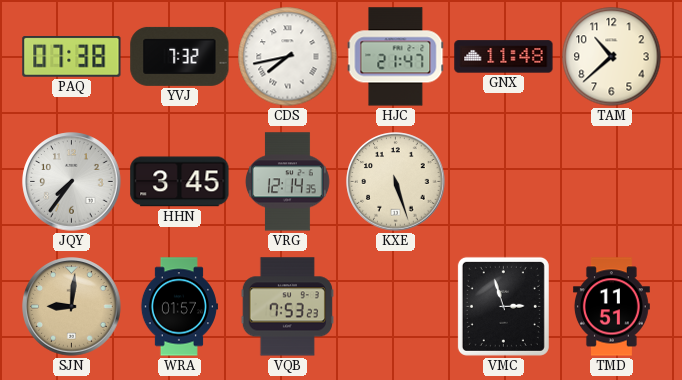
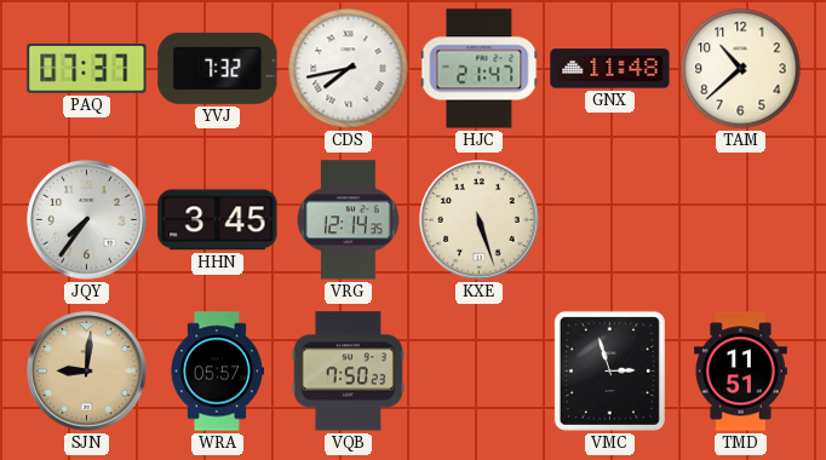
PAQ: 07:38 -> 07:37
WRA: 01:57 -> 05:57
VQB: 7:53 -> 7:50
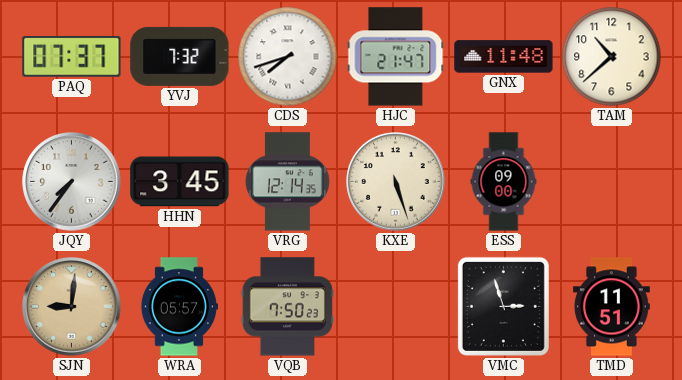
CDS: 7:43 -> 7:42
ESS: none -> 09:00
